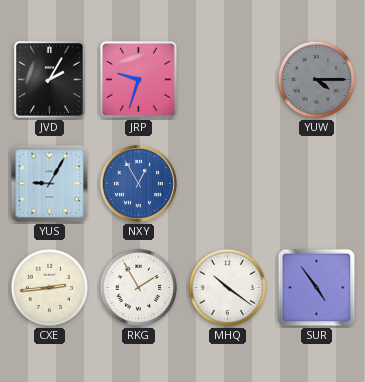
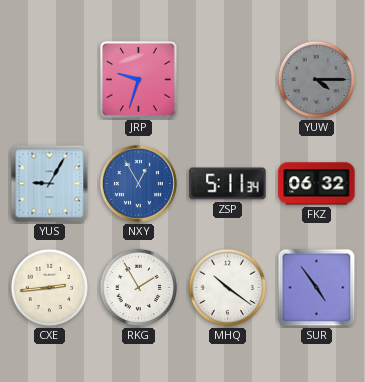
JVD: 2:05 -> none
ZSP: none -> 5:11
FKZ: none -> 06:32
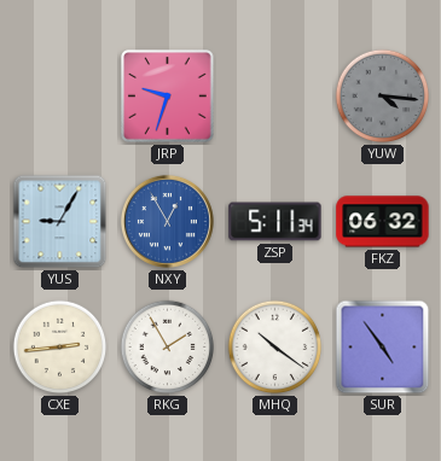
YUW: 4:15 -> 4:16
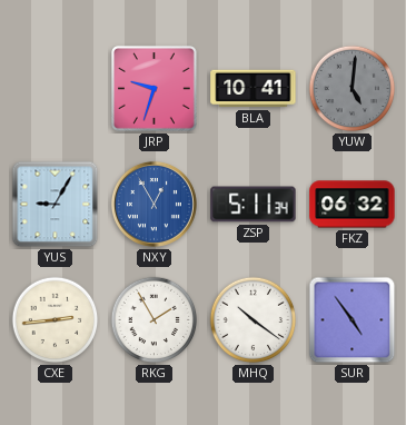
BLA: none -> 10:41
YUW: 4:16 -> 5:01
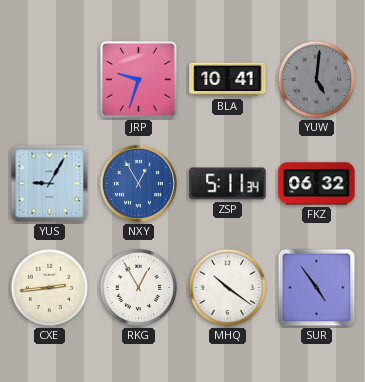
RKG: 1:55 -> 12:55
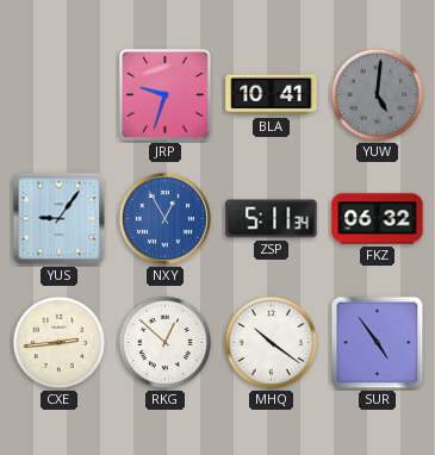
YUS: 9:05 -> 9:06
RKG: 12:55 -> 12:52
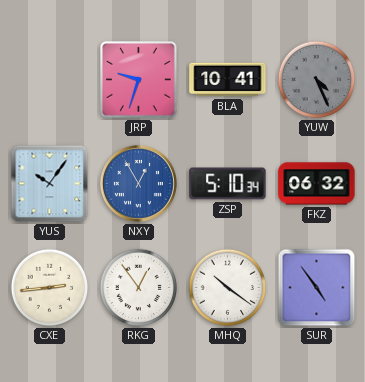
YUW: 5:01 -> 4:26
YUS: 9:06 -> 10:06
ZSP: 5:11 -> 5:10
RKG: 12:52 -> 12:54
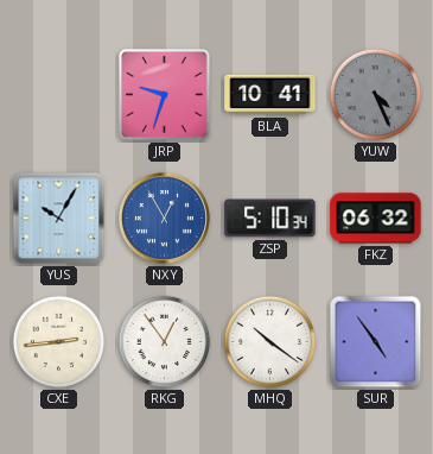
YUS: 10:06 -> 10:05
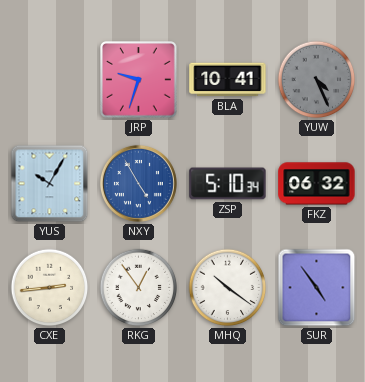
NXY: 12:55 -> 4:55
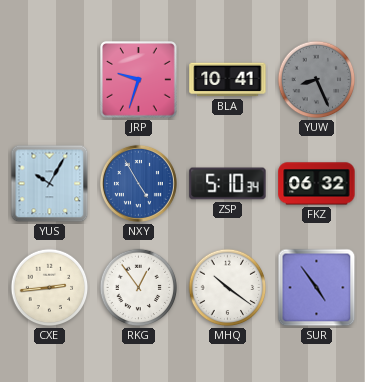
YUW: 4:26 -> 8:26
